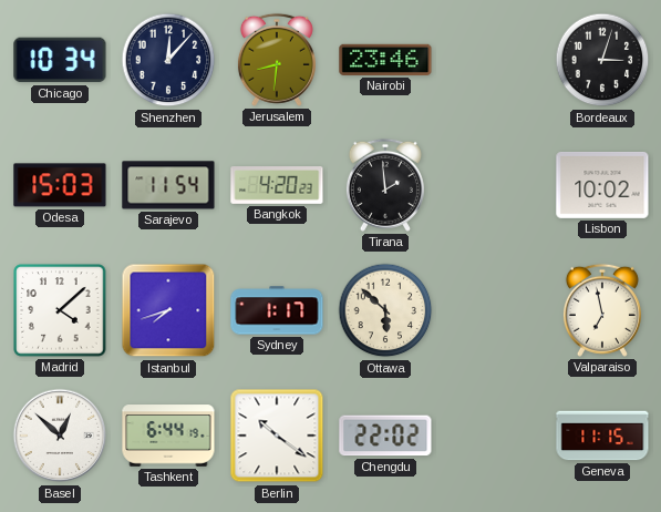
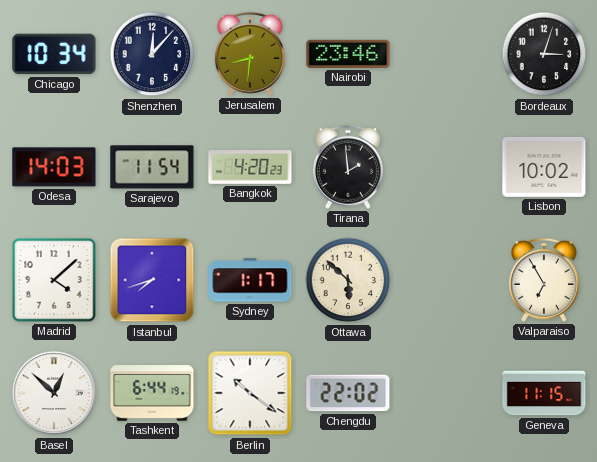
Odesa: 15:03 -> 14:03
Valparaiso: 6:58 -> 6:55
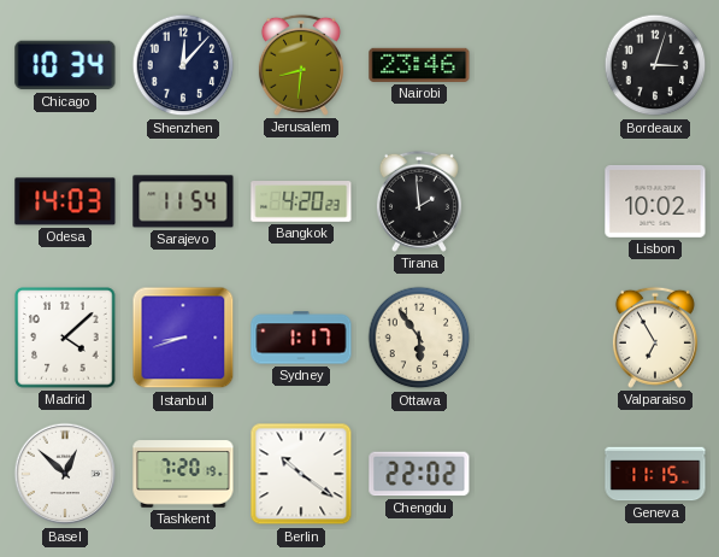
Istanbul: 7:42 -> 8:42
Ottawa: 5:52 -> 5:54
Tashkent: 6:44 -> 7:20
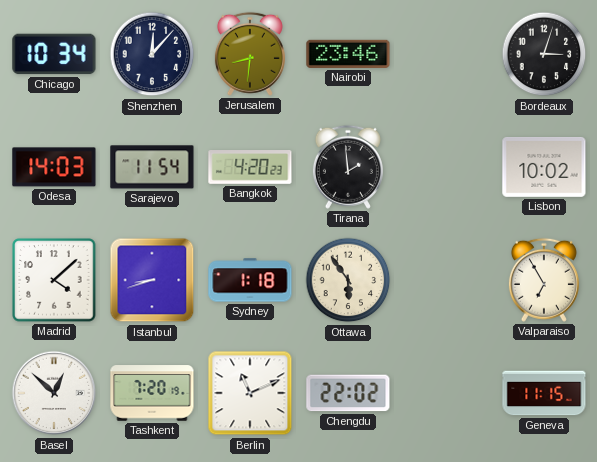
Sydney: 1:17 -> 1:18
Berlin: 10:21 -> 11:11
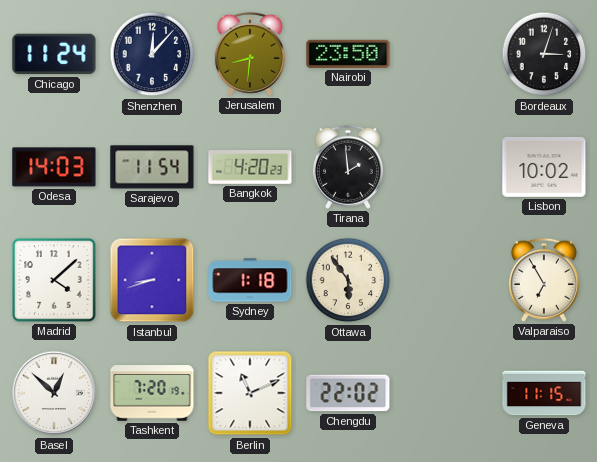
Chicago: 10:34 -> 11:24
Nairobi: 23:46 -> 23:50
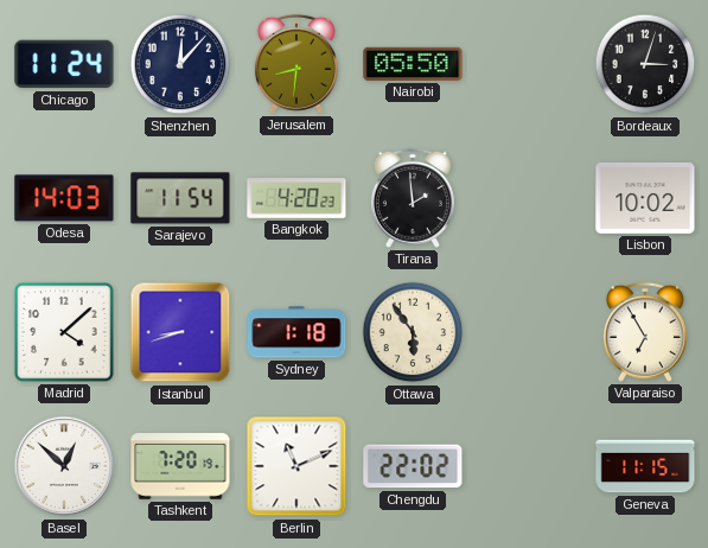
Nairobi: 23:50 -> 05:50
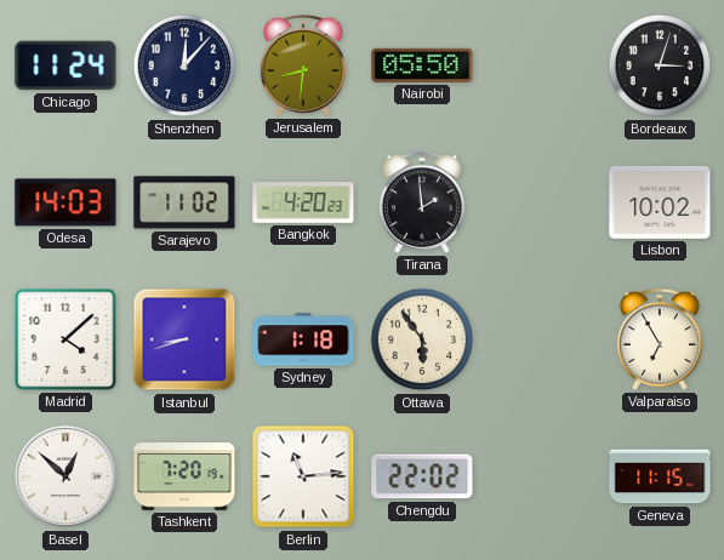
Sarajevo: 11:54 -> 11:02
Berlin: 11:11 -> 11:14
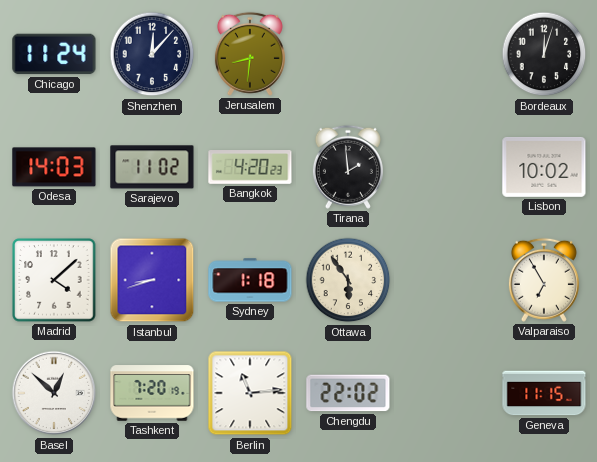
Nairobi: 05:50 -> none
Bordeaux: 3:03 -> 12:03
